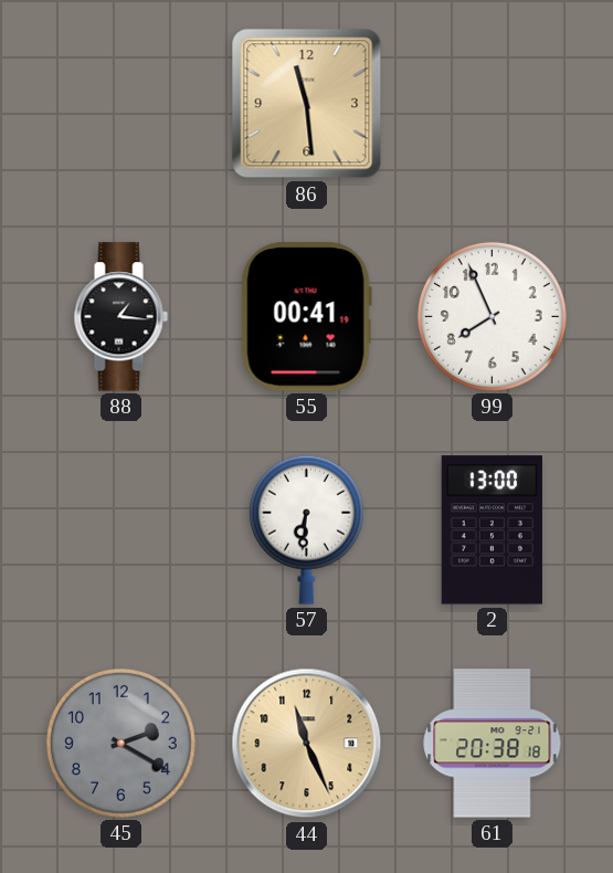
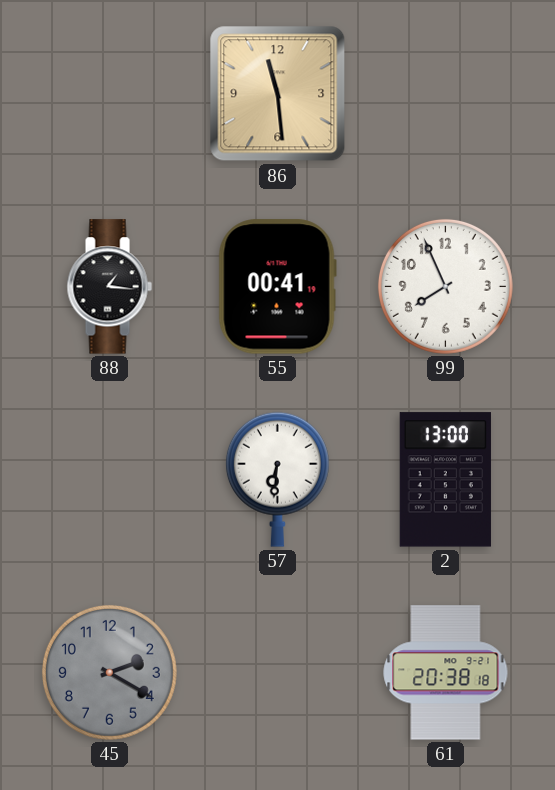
44: 11:26 -> none
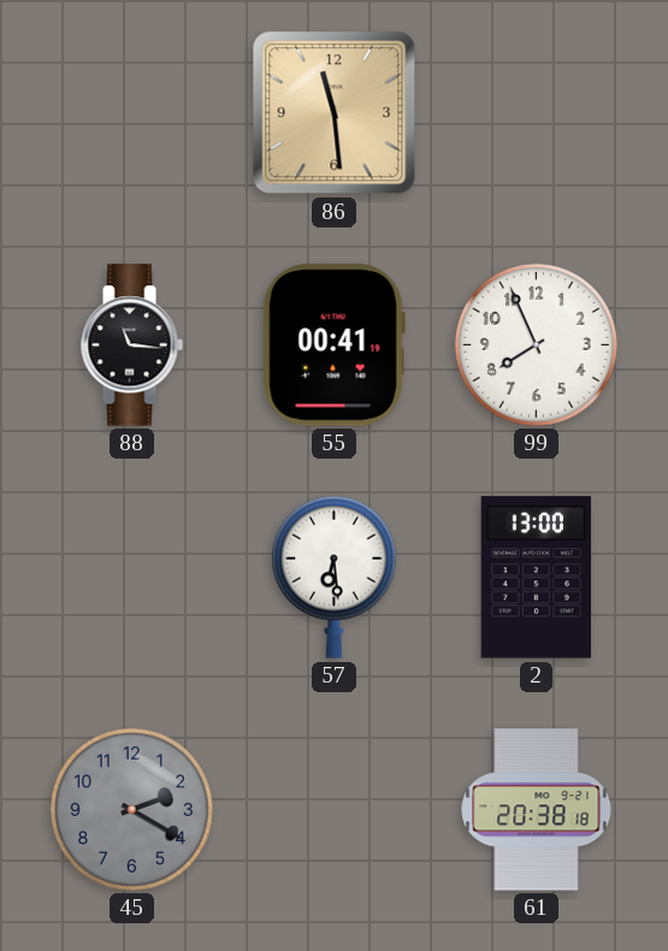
88: 1:16 -> 11:16
57: 6:31 -> 6:29
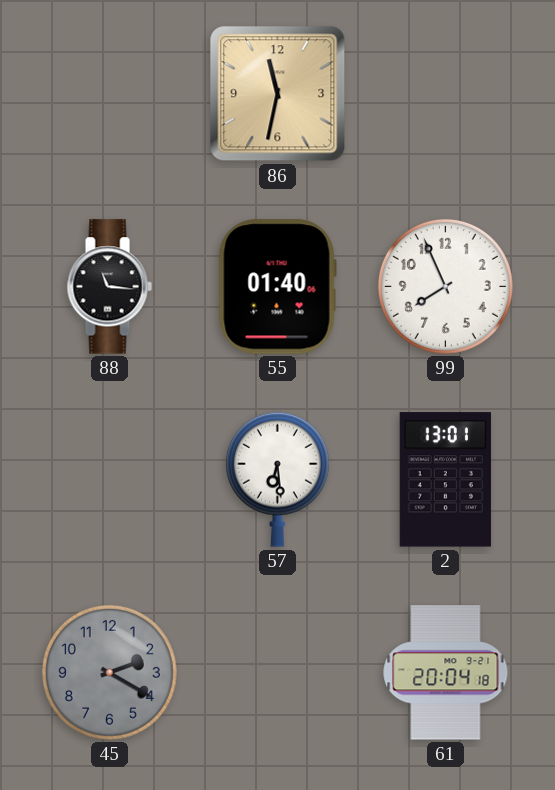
86: 11:29 -> 11:32
55: 00:41 -> 01:40
2: 13:00 -> 13:01
61: 20:38 -> 20:04
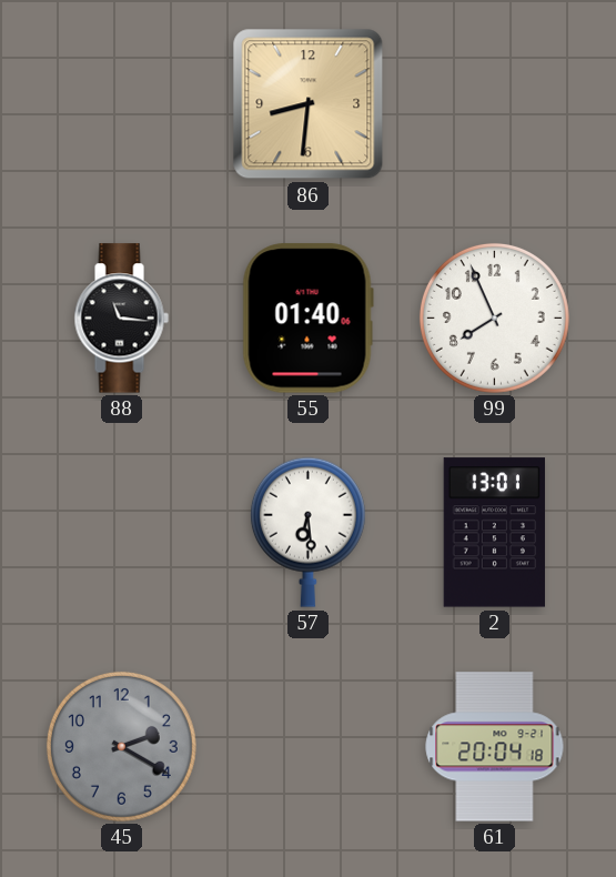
86: 11:32 -> 8:31
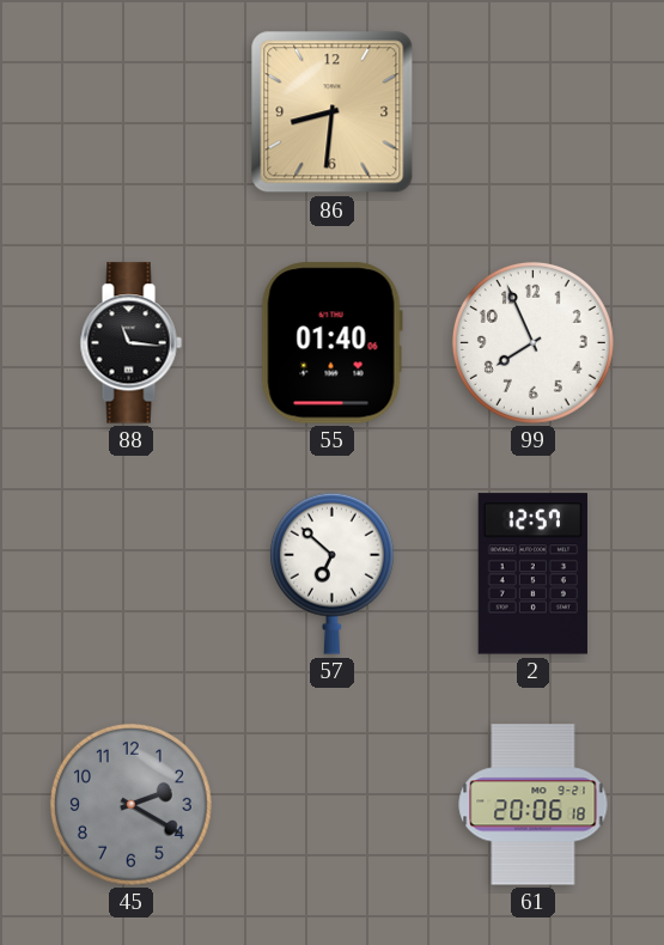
57: 6:29 -> 6:52
2: 13:01 -> 12:57
61: 20:04 -> 20:06
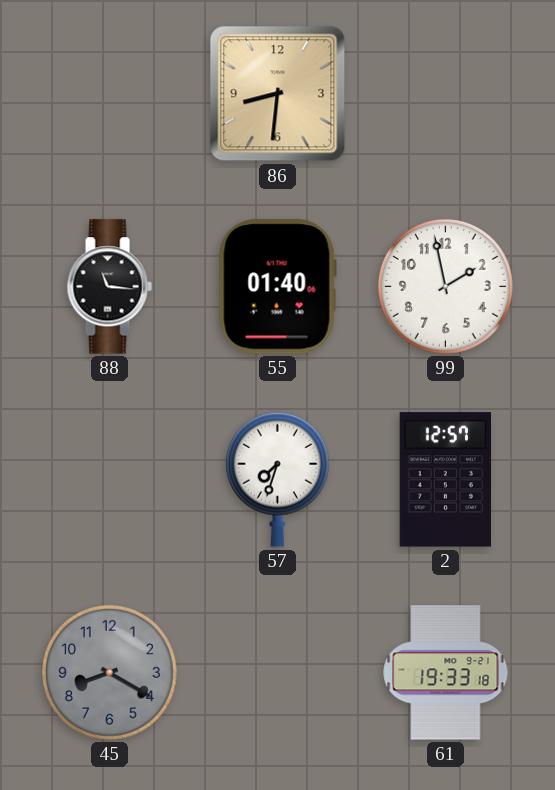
99: 7:56 -> 1:58
57: 6:52 -> 7:33
45: 2:20 -> 8:20
61: 20:06 -> 19:33
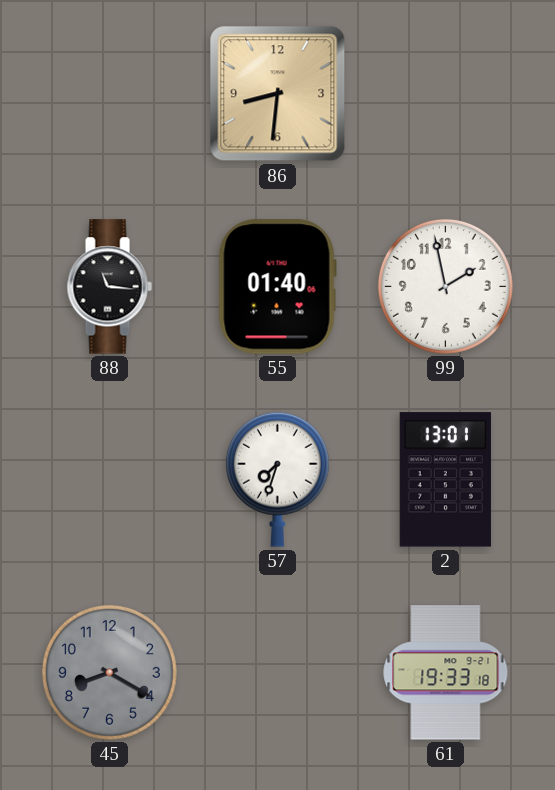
2: 12:57 -> 13:01
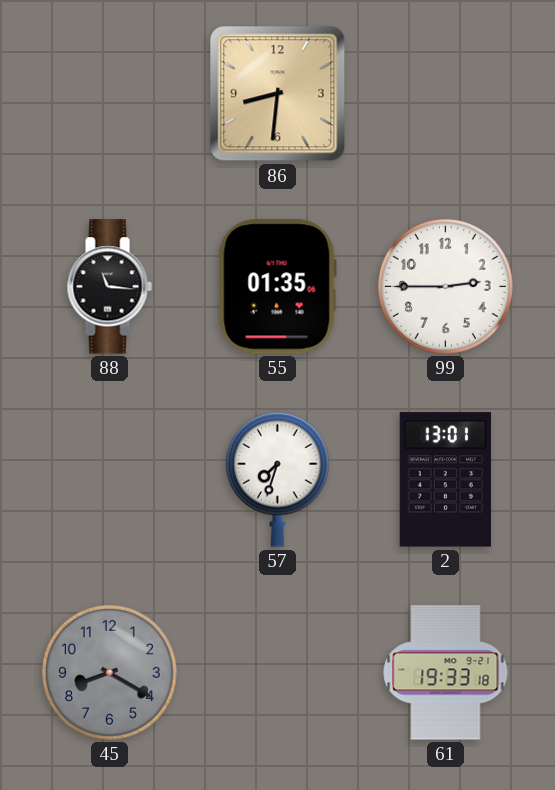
55: 01:40 -> 01:35
99: 1:58 -> 2:45
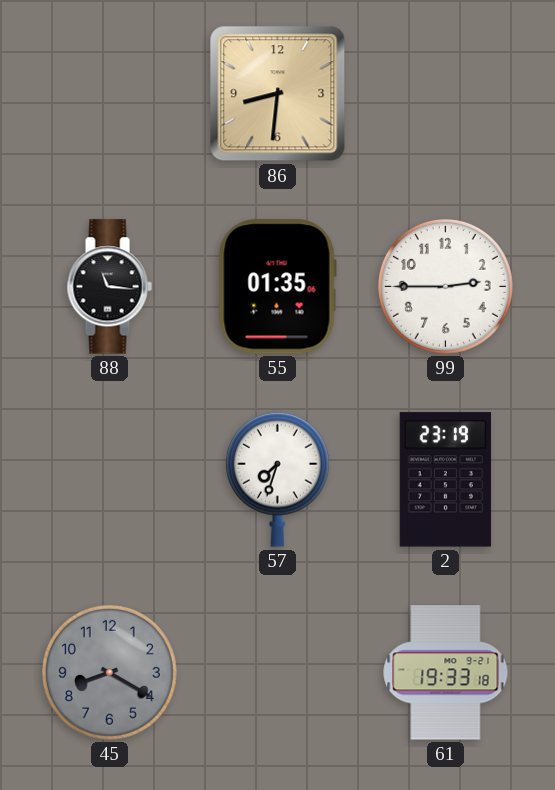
2: 13:01 -> 23:19
